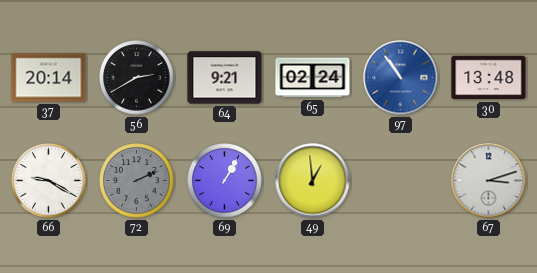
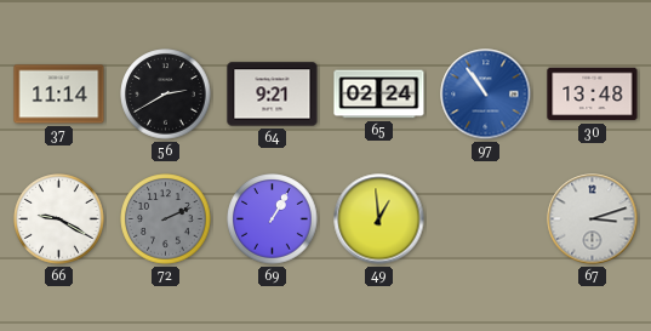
37: 20:14 -> 11:14
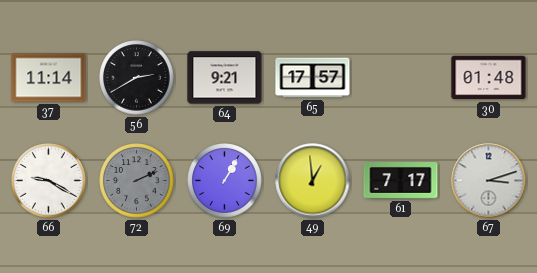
65: 02:24 -> 17:57
97: 10:54 -> none
30: 13:48 -> 01:48
61: none -> 7:17
